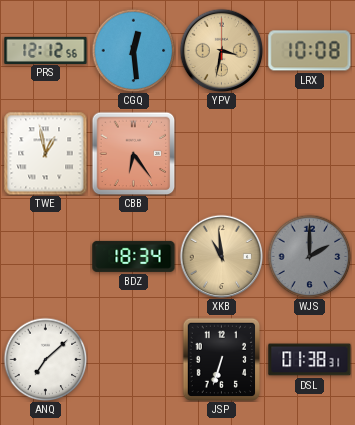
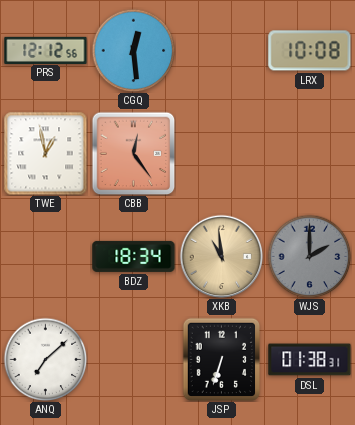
YPV: 3:32 -> none
CBB: 6:24 -> 12:24
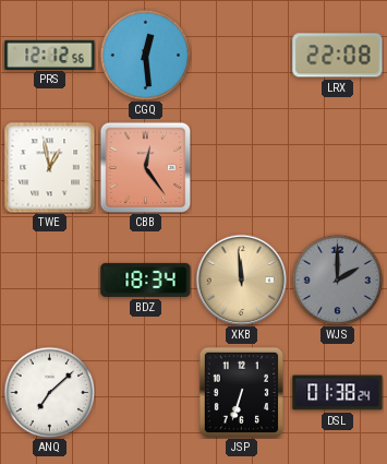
LRX: 10:08 -> 22:08
XKB: 10:59 -> 11:59
DSL: 01:38:31 -> 01:38:24
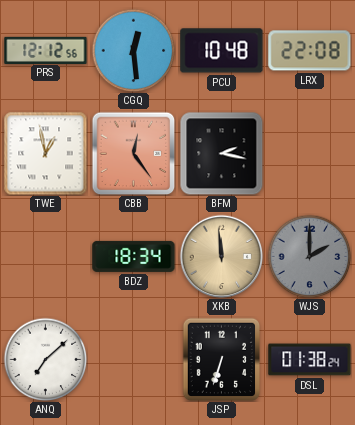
PCU: none -> 10:48
BFM: none -> 2:17
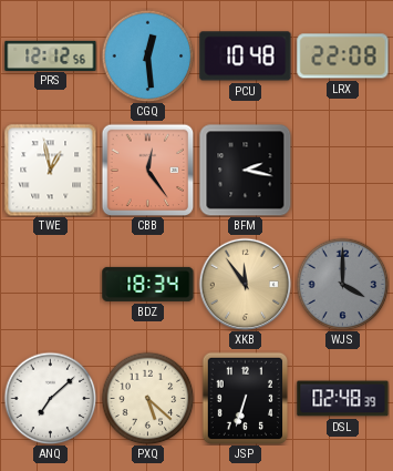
XKB: 11:59 -> 11:54
WJS: 2:00 -> 4:00
PXQ: none -> 5:22
DSL: 01:38 -> 02:48
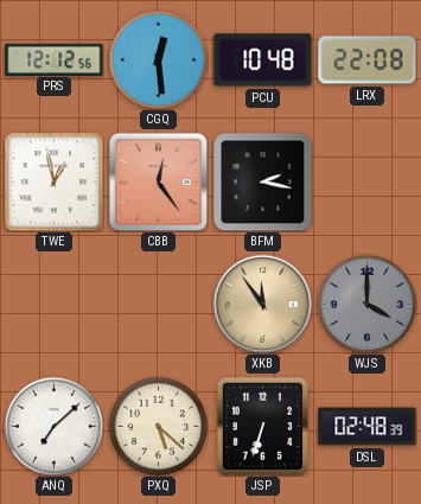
BDZ: 18:34 -> none
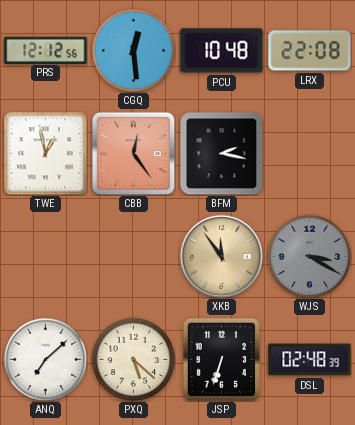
WJS: 4:00 -> 3:20
